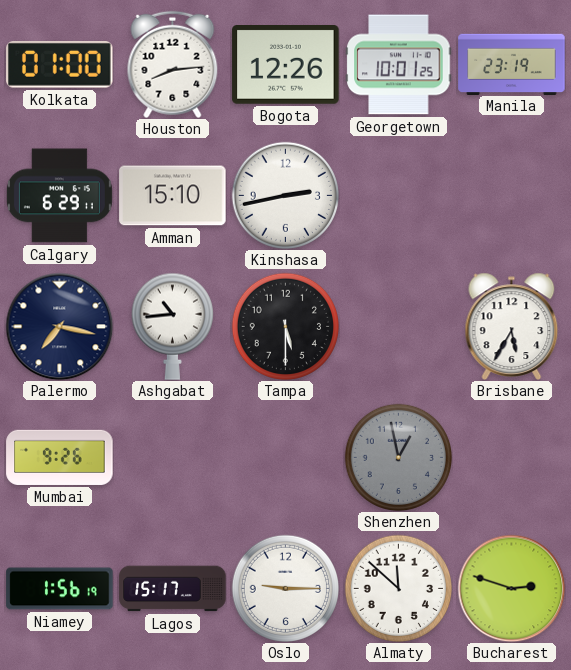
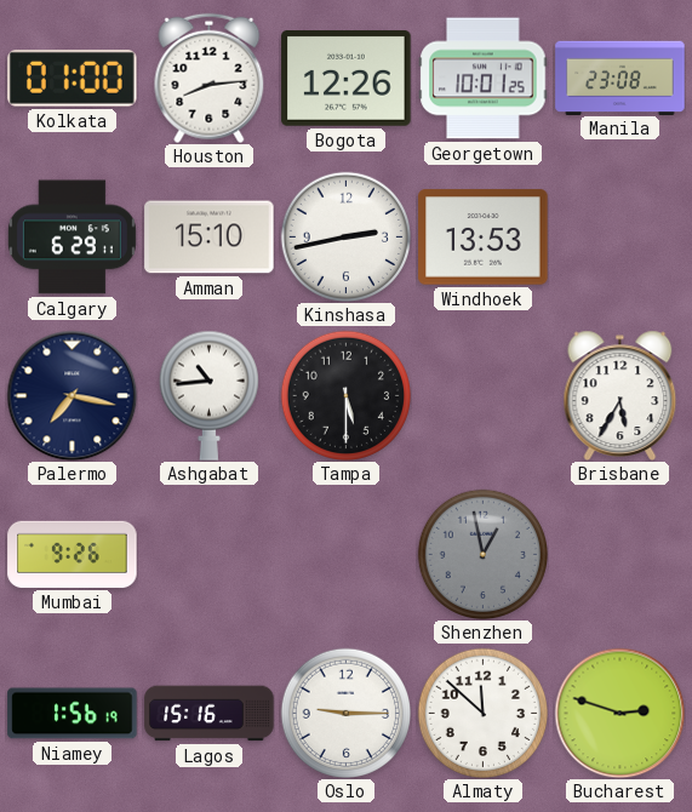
Manila: 23:19 -> 23:08
Windhoek: none -> 13:53
Lagos: 15:17 -> 15:16
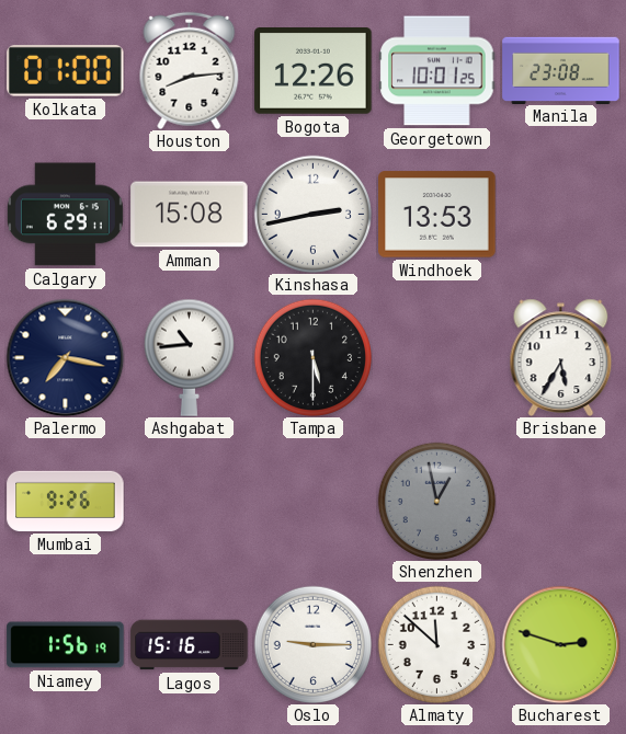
Amman: 15:10 -> 15:08
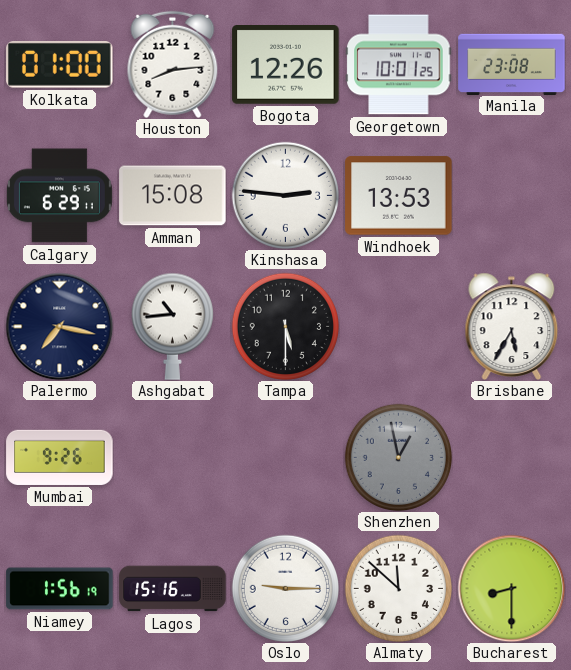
Kinshasa: 2:43 -> 2:46
Bucharest: 2:48 -> 8:30
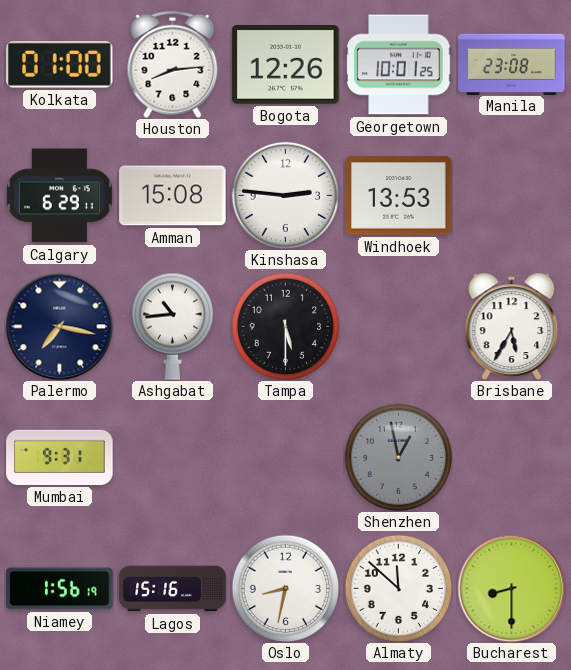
Mumbai: 9:26 -> 9:31
Oslo: 9:15 -> 8:32
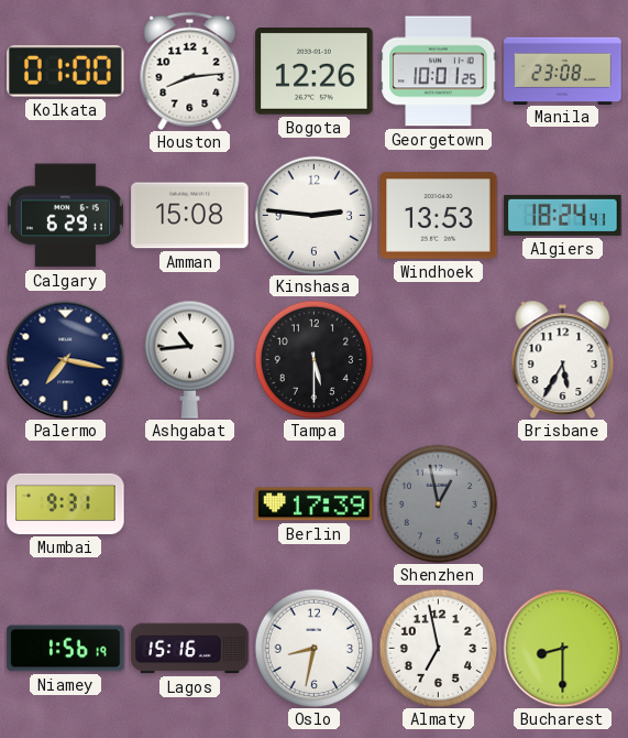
Algiers: none -> 18:24
Berlin: none -> 17:39
Almaty: 11:52 -> 6:58
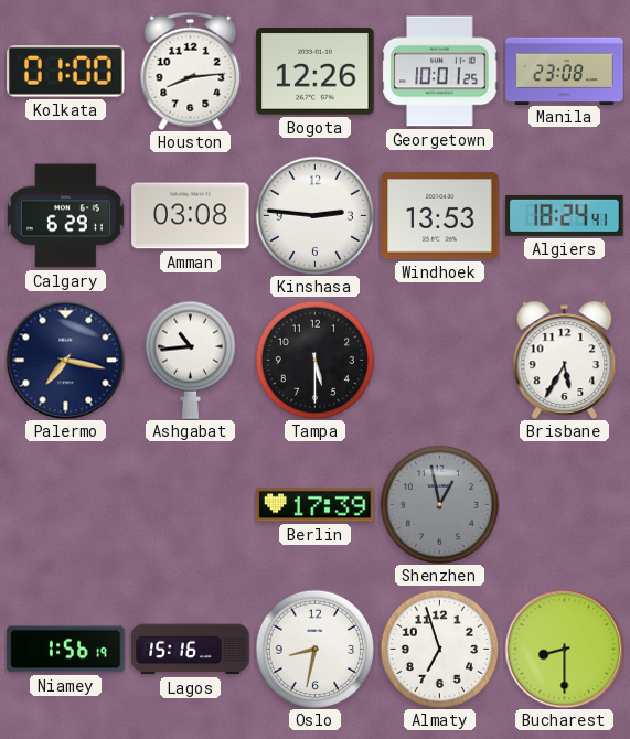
Amman: 15:08 -> 03:08
Mumbai: 9:31 -> none
Almaty: 6:58 -> 6:57
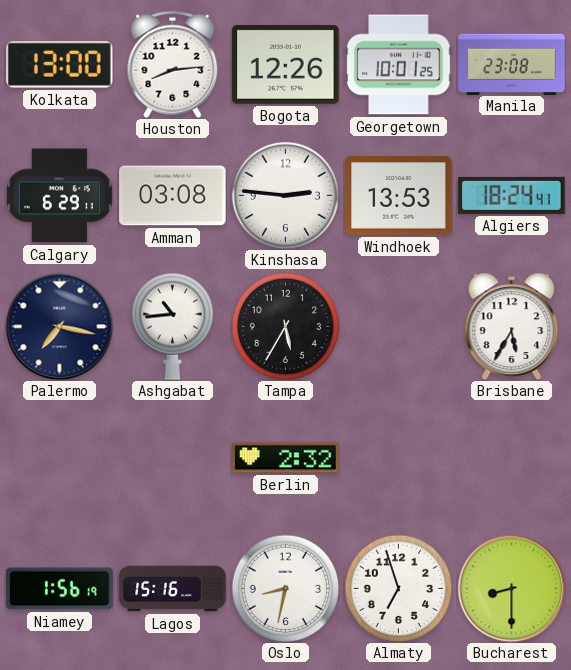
Kolkata: 01:00 -> 13:00
Tampa: 5:30 -> 5:35
Berlin: 17:39 -> 2:32
Shenzhen: 12:58 -> none
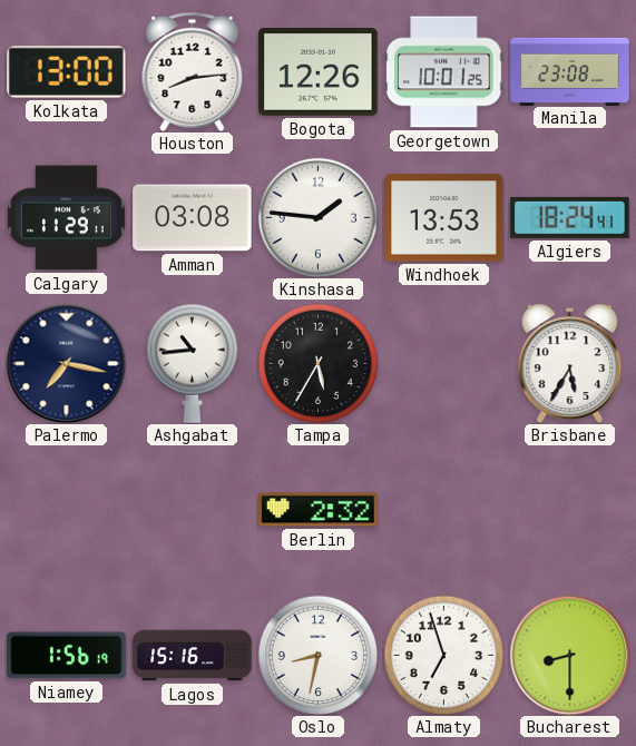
Calgary: 6:29 -> 11:29
Kinshasa: 2:46 -> 1:46
